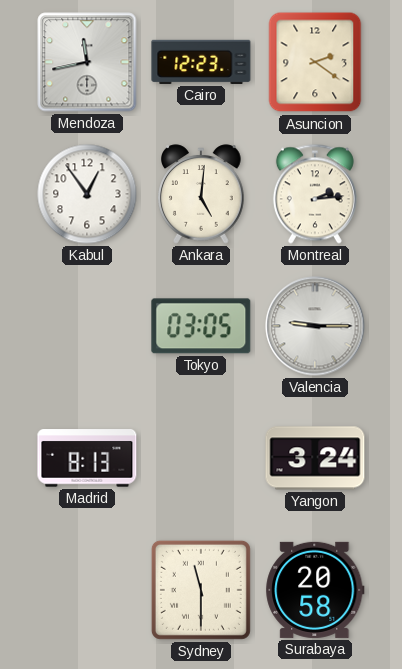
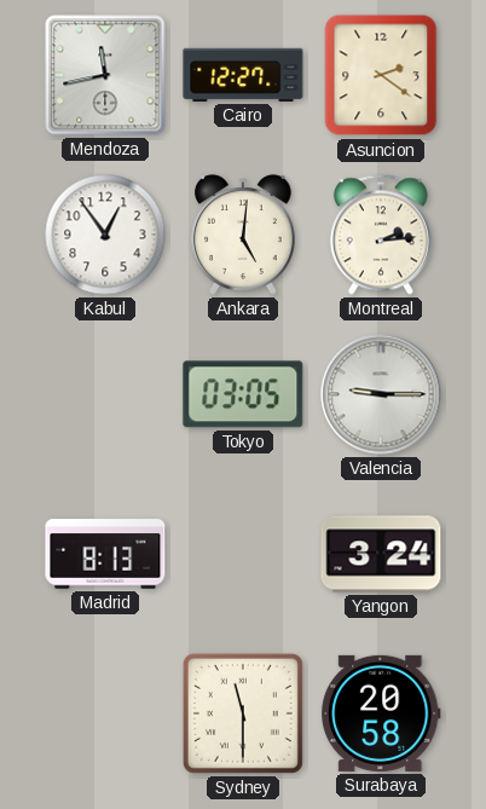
Cairo: 12:23 -> 12:27
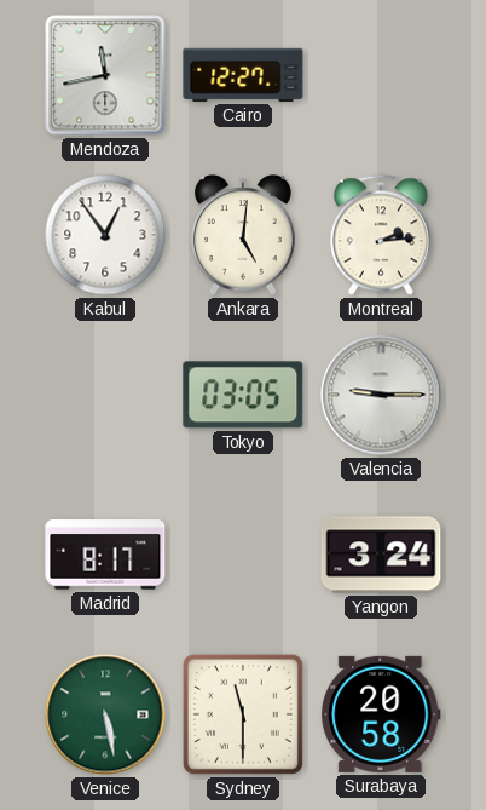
Asuncion: 2:21 -> none
Madrid: 8:13 -> 8:17
Venice: none -> 5:28
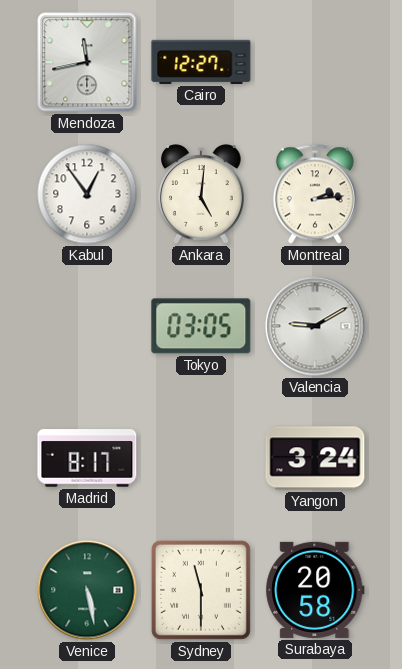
Valencia: 9:15 -> 9:10
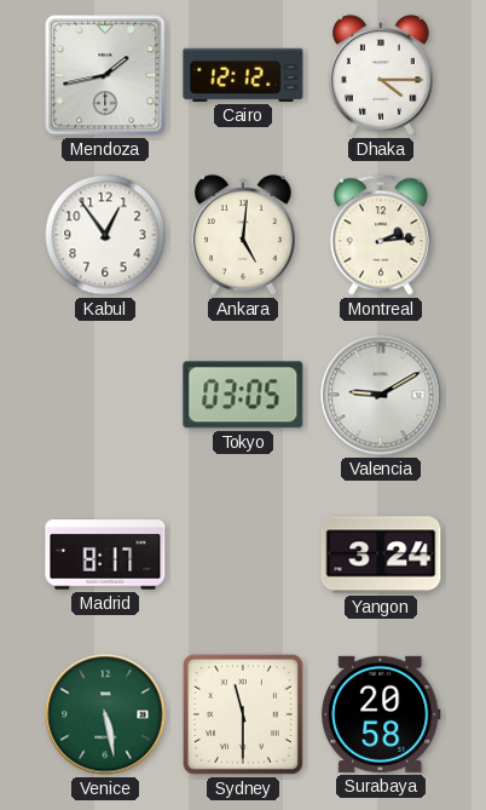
Mendoza: 11:43 -> 1:43
Cairo: 12:27 -> 12:12
Dhaka: none -> 4:15
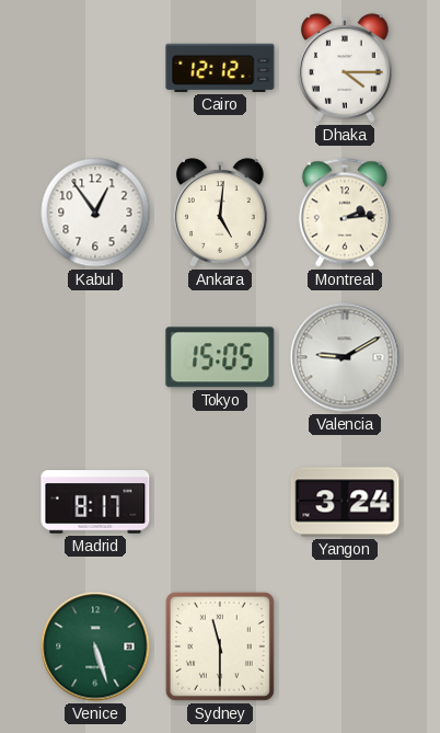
Mendoza: 1:43 -> none
Tokyo: 03:05 -> 15:05
Venice: 5:28 -> 5:27
Surabaya: 20:58 -> none
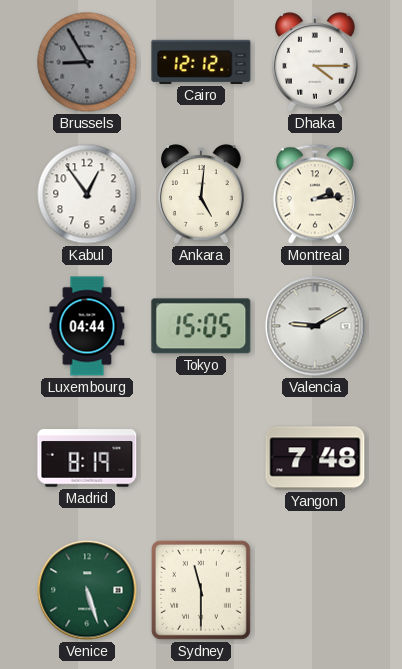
Brussels: none -> 8:55
Luxembourg: none -> 04:44
Madrid: 8:17 -> 8:19
Yangon: 3:24 -> 7:48
